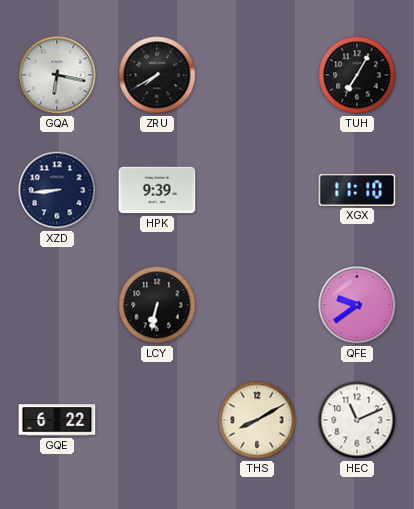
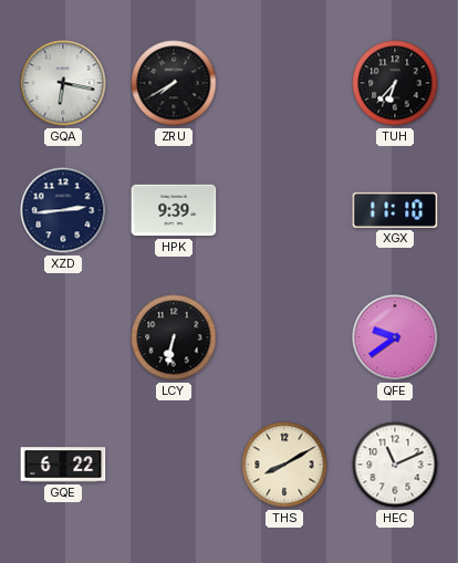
TUH: 7:05 -> 6:37
XZD: 8:44 -> 2:44
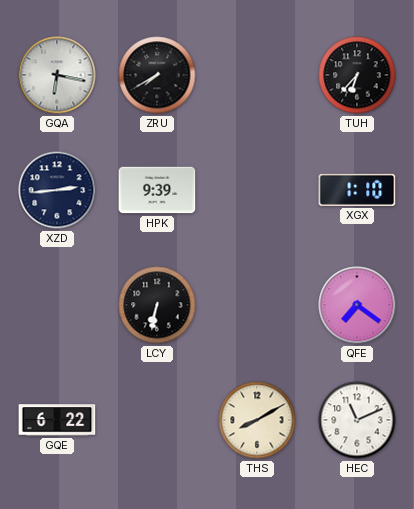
XGX: 11:10 -> 1:10
QFE: 9:39 -> 7:21
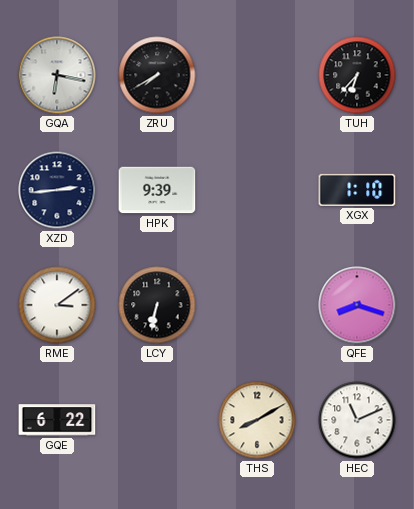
RME: none -> 3:09
QFE: 7:21 -> 8:18
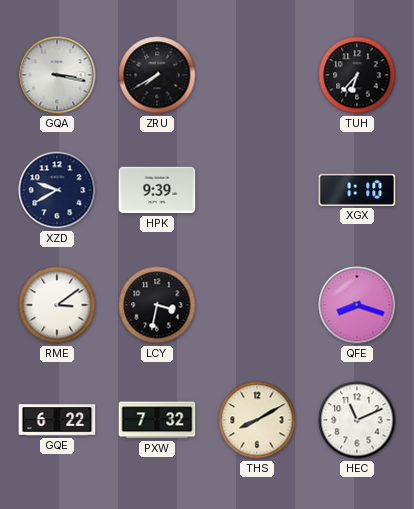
GQA: 6:17 -> 3:17
XZD: 2:44 -> 9:40
LCY: 6:32 -> 3:32
PXW: none -> 7:32
